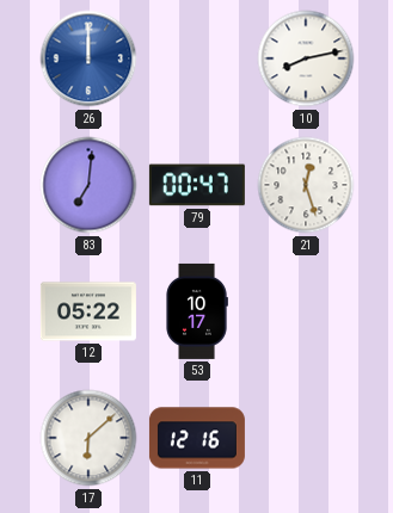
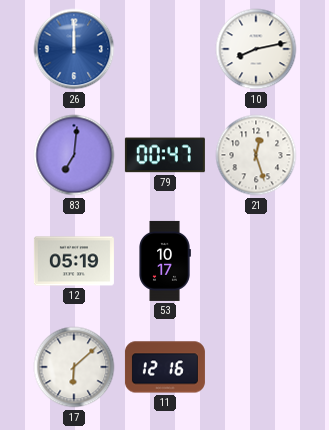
12: 05:22 -> 05:19
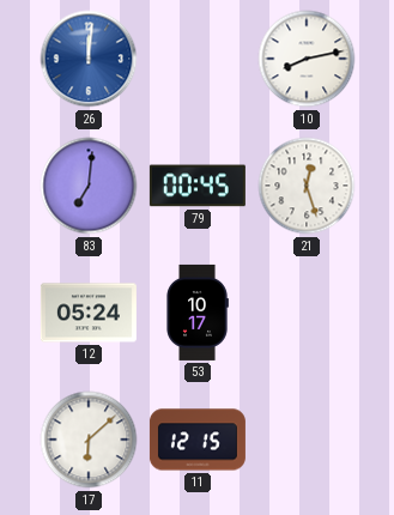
26: 12:00 -> 12:01
79: 00:47 -> 00:45
12: 05:19 -> 05:24
11: 12:16 -> 12:15
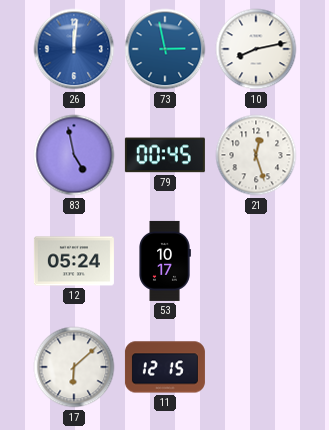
73: none -> 2:58
83: 7:01 -> 4:58
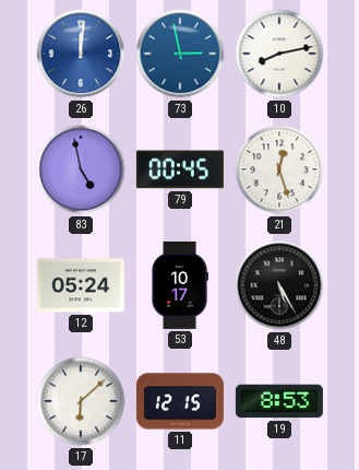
48: none -> 5:25
19: none -> 8:53
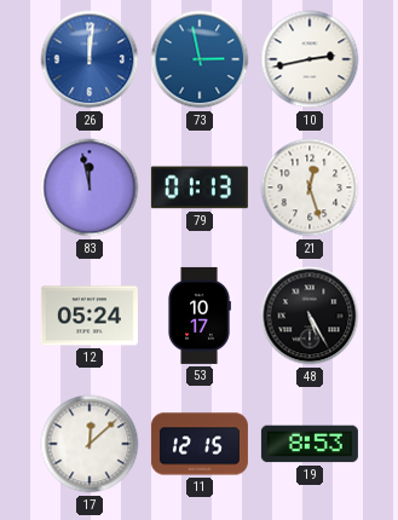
10: 8:13 -> 2:43
83: 4:58 -> 11:58
79: 00:45 -> 01:13
17: 6:08 -> 12:08
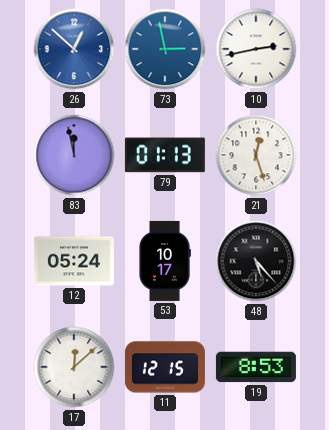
26: 12:01 -> 12:52
48: 5:25 -> 5:23
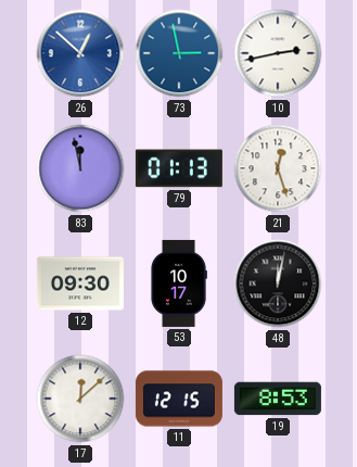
12: 05:24 -> 09:30
48: 5:23 -> 12:02
